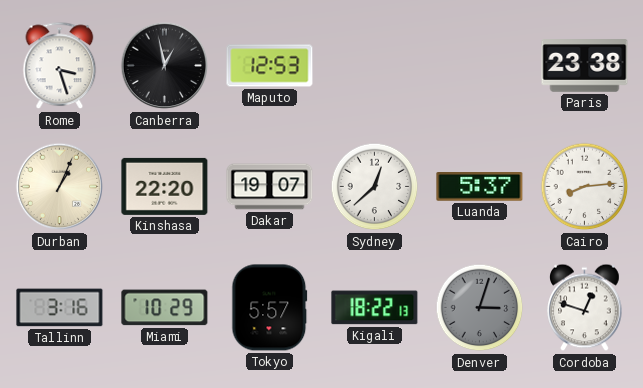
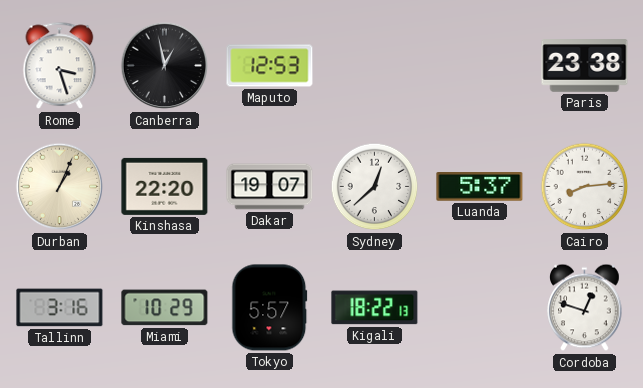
Denver: 3:03 -> none
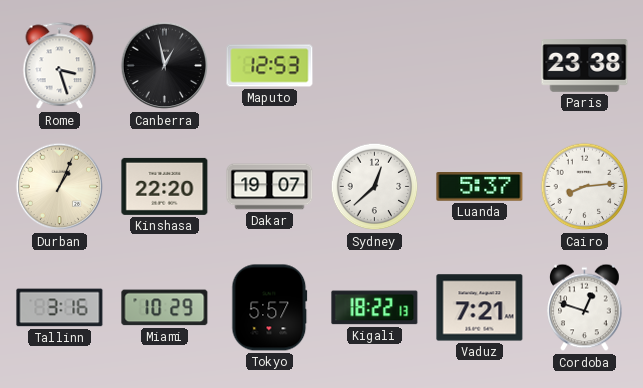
Vaduz: none -> 7:21
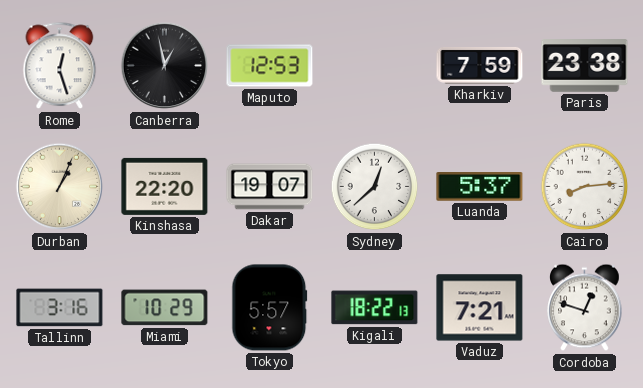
Rome: 3:27 -> 12:27
Kharkiv: none -> 7:59
